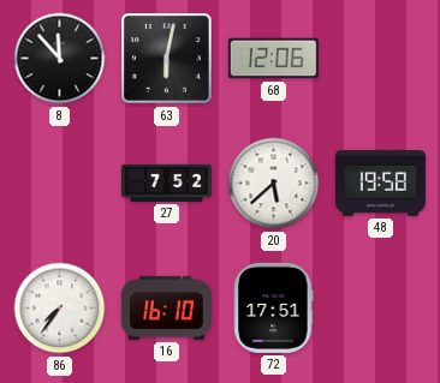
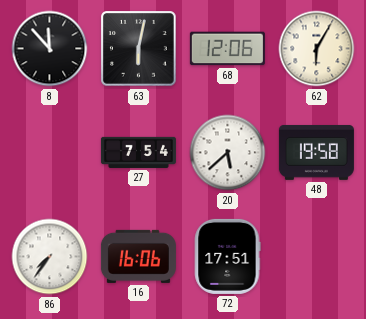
62: none -> 6:05
27: 7:52 -> 7:54
16: 16:10 -> 16:06
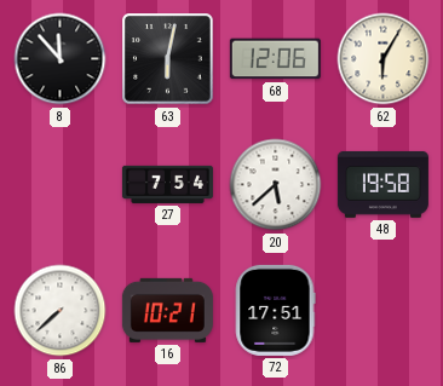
86: 7:36 -> 7:38
16: 16:06 -> 10:21
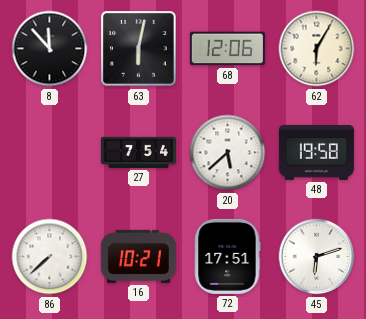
45: none -> 6:12
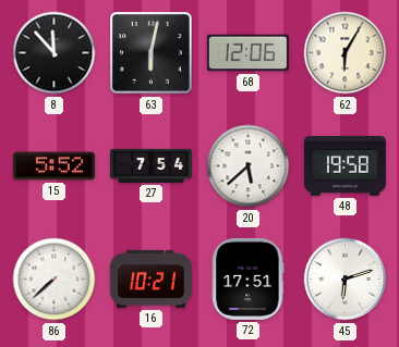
15: none -> 5:52
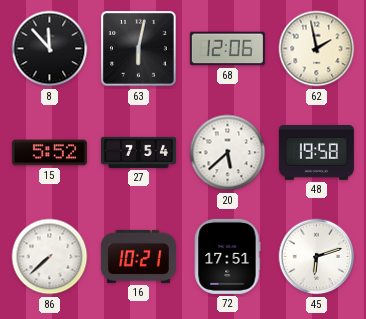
62: 6:05 -> 1:58
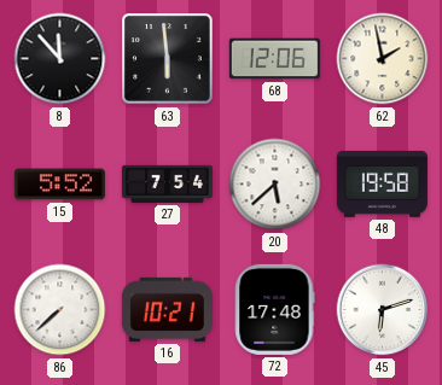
63: 6:02 -> 5:59
72: 17:51 -> 17:48
